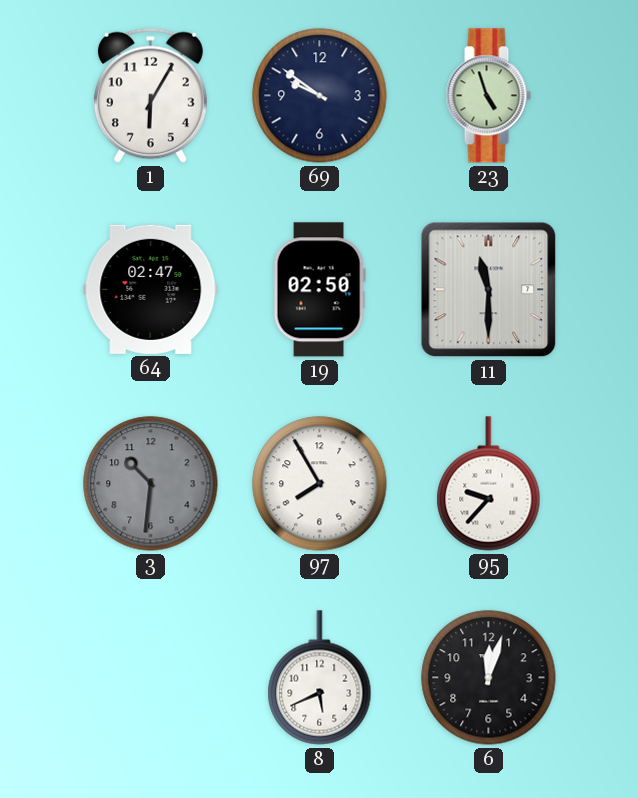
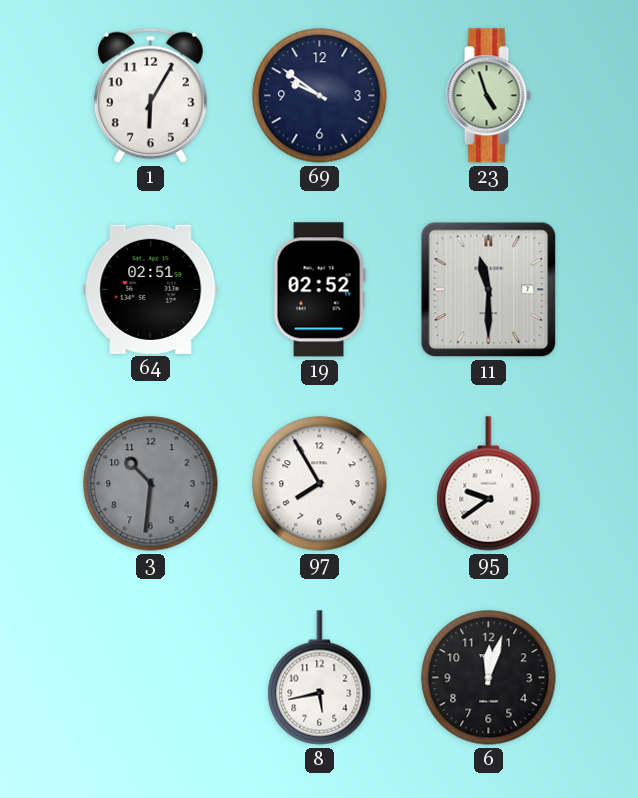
64: 02:47 -> 02:51
19: 02:50 -> 02:52
95: 9:37 -> 9:39
8: 5:41 -> 5:43
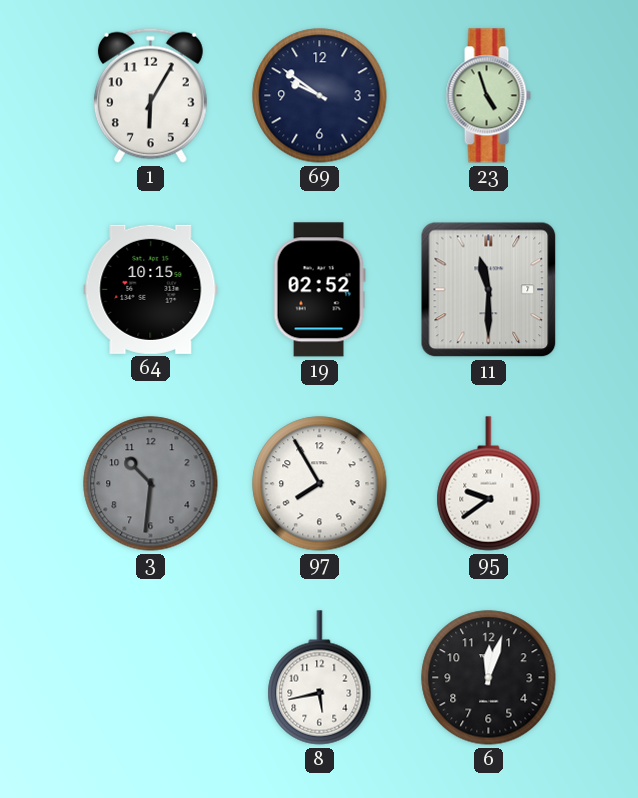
64: 02:51 -> 10:15
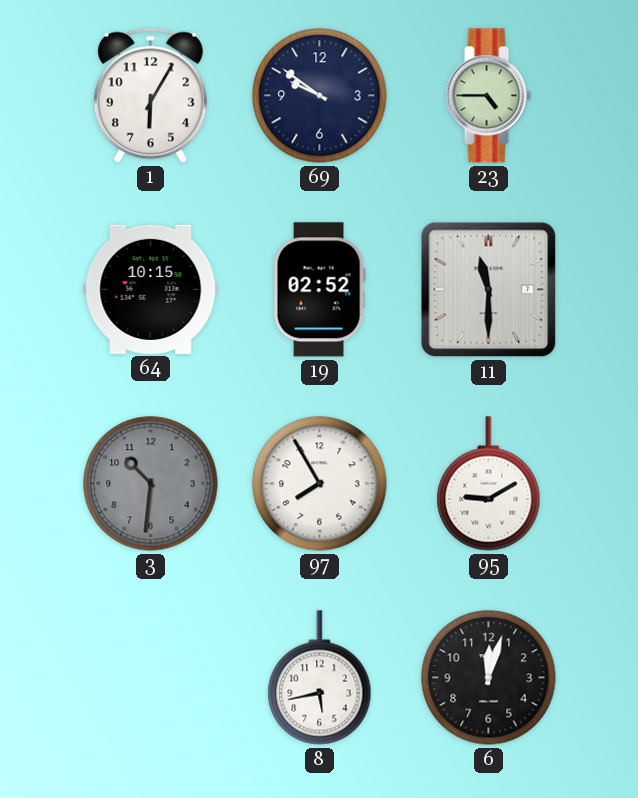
23: 4:57 -> 4:45
95: 9:39 -> 9:10
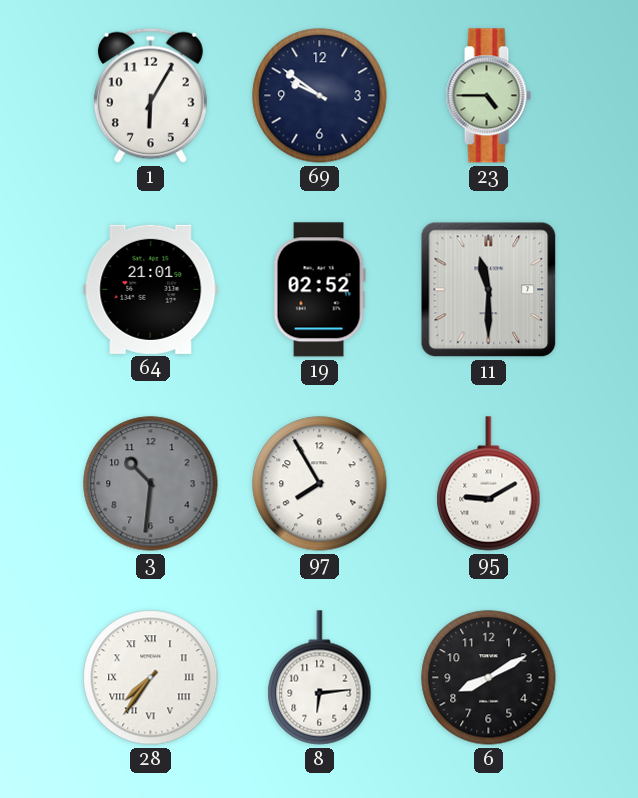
64: 10:15 -> 21:01
28: none -> 7:36
8: 5:43 -> 6:14
6: 12:03 -> 8:10
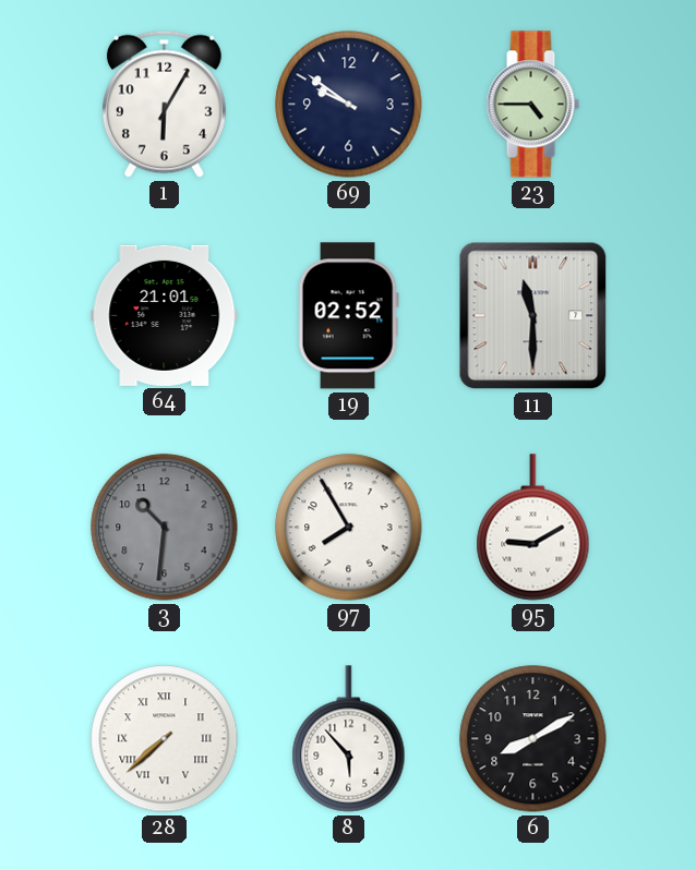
28: 7:36 -> 7:38
8: 6:14 -> 5:53
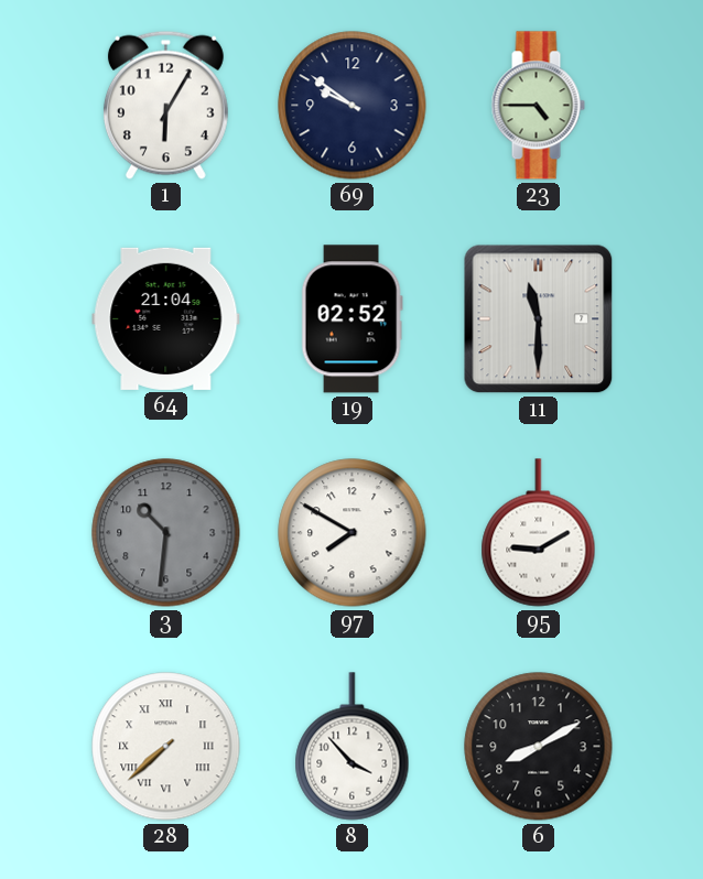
64: 21:01 -> 21:04
97: 7:55 -> 7:50
8: 5:53 -> 3:53
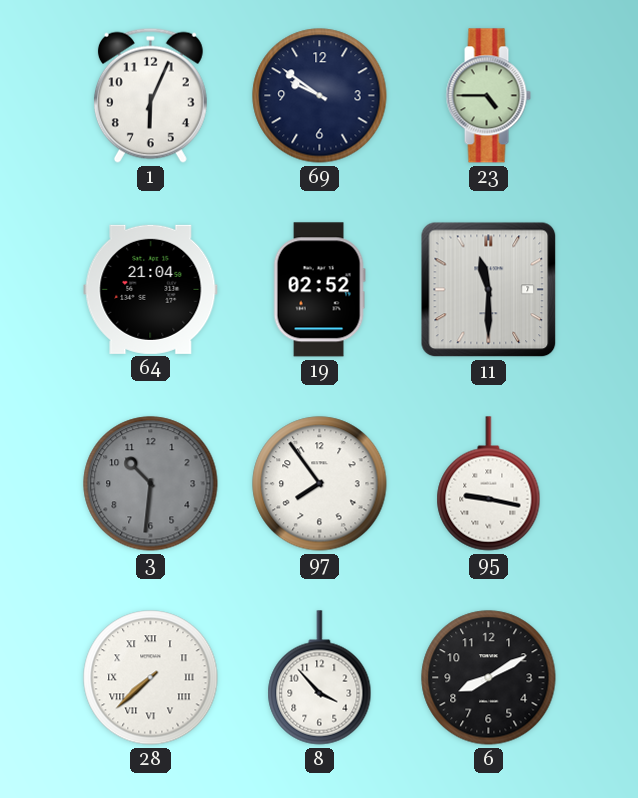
1: 6:05 -> 6:04
97: 7:50 -> 7:54
95: 9:10 -> 9:17
